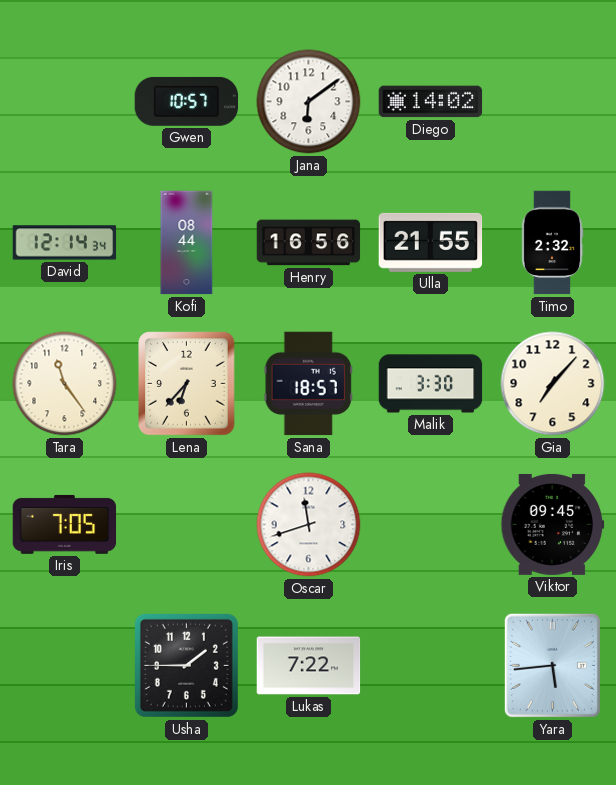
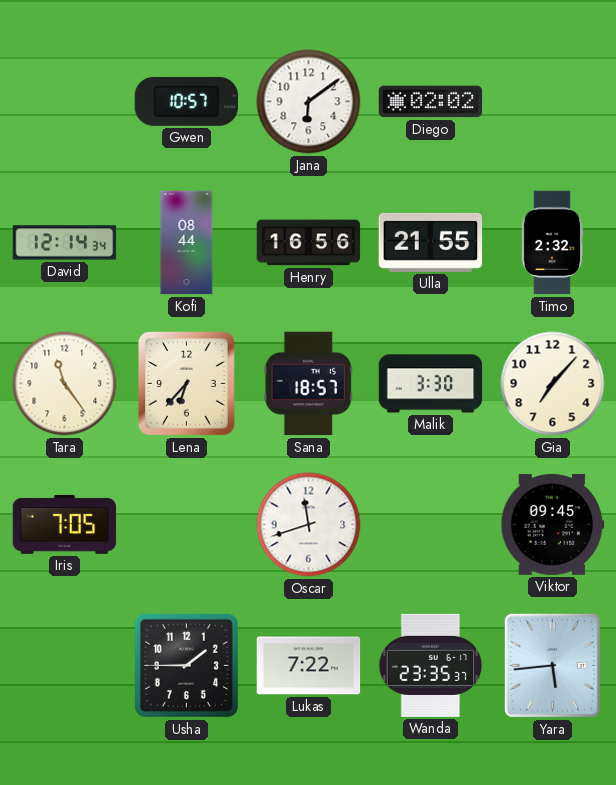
Diego: 14:02 -> 02:02
Wanda: none -> 23:35
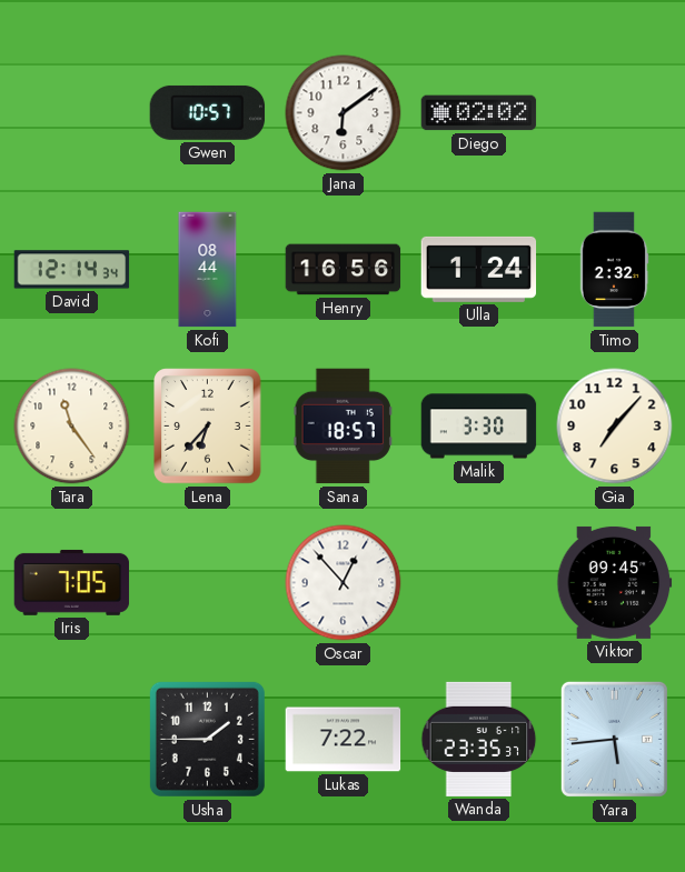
Ulla: 21:55 -> 1:24
Oscar: 11:42 -> 12:53
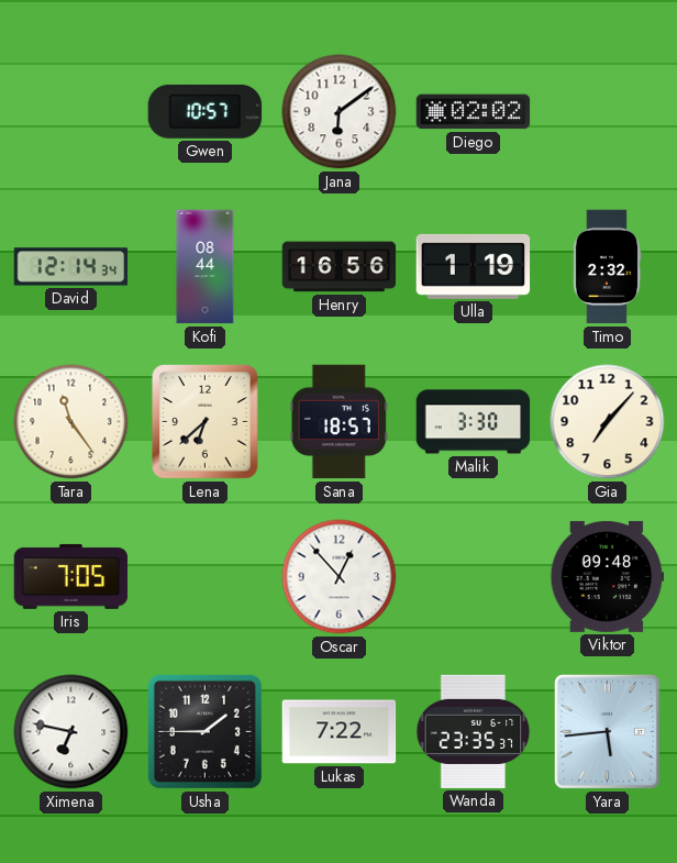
Ulla: 1:24 -> 1:19
Lena: 6:37 -> 6:38
Viktor: 09:45 -> 09:48
Ximena: none -> 6:47
